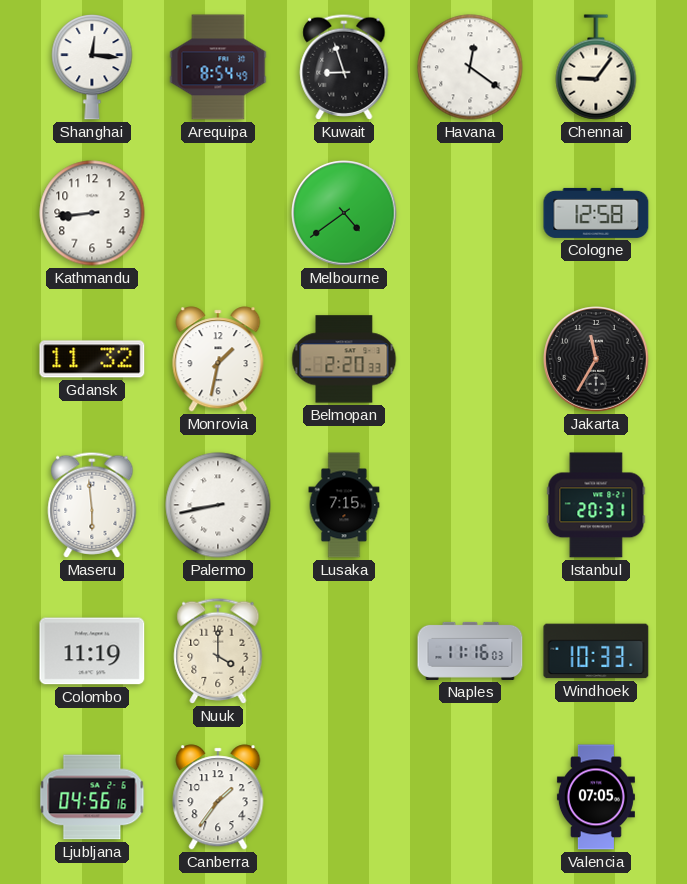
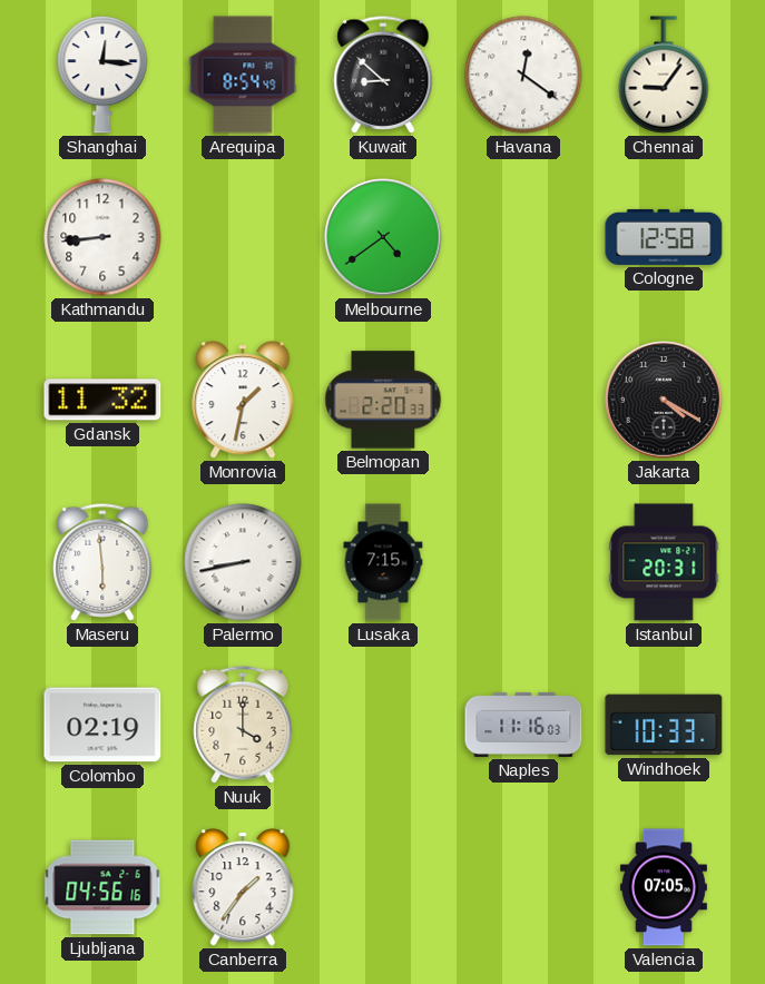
Kuwait: 8:57 -> 8:52
Jakarta: 11:35 -> 4:20
Colombo: 11:19 -> 02:19
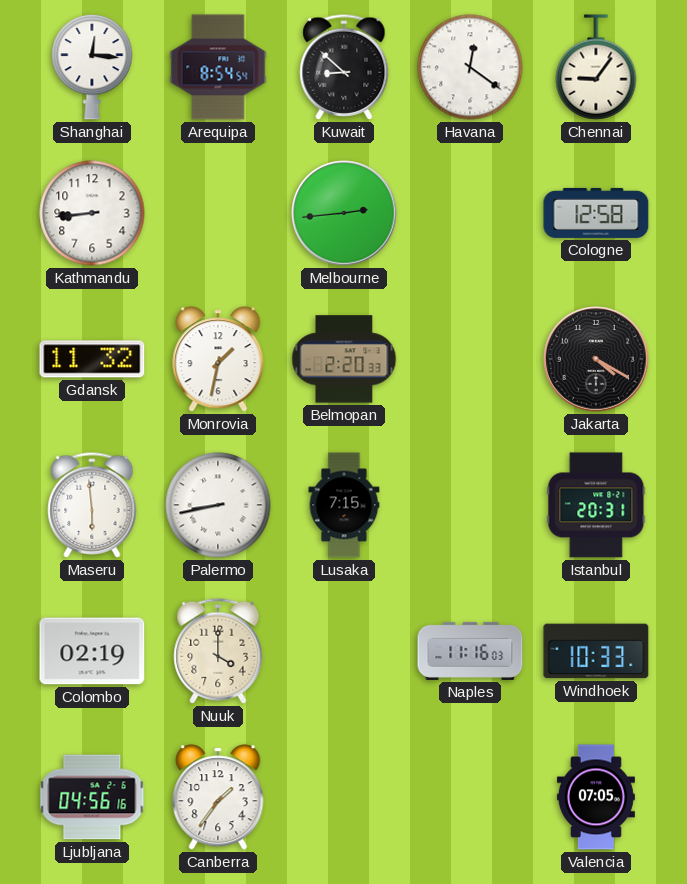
Arequipa: 8:54:49 -> 8:54:54
Melbourne: 4:39 -> 2:44
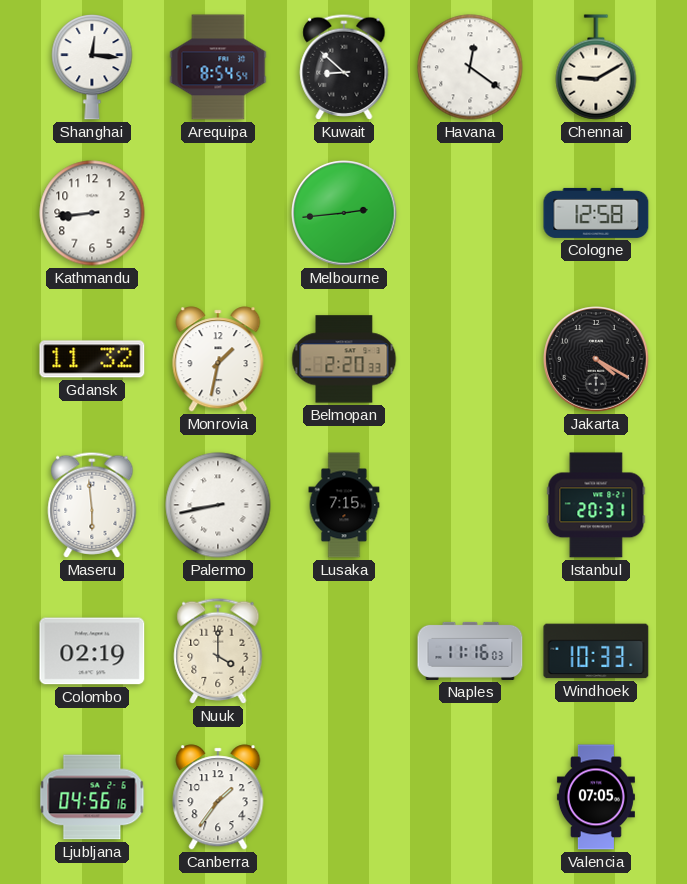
Chennai: 9:06 -> 9:10
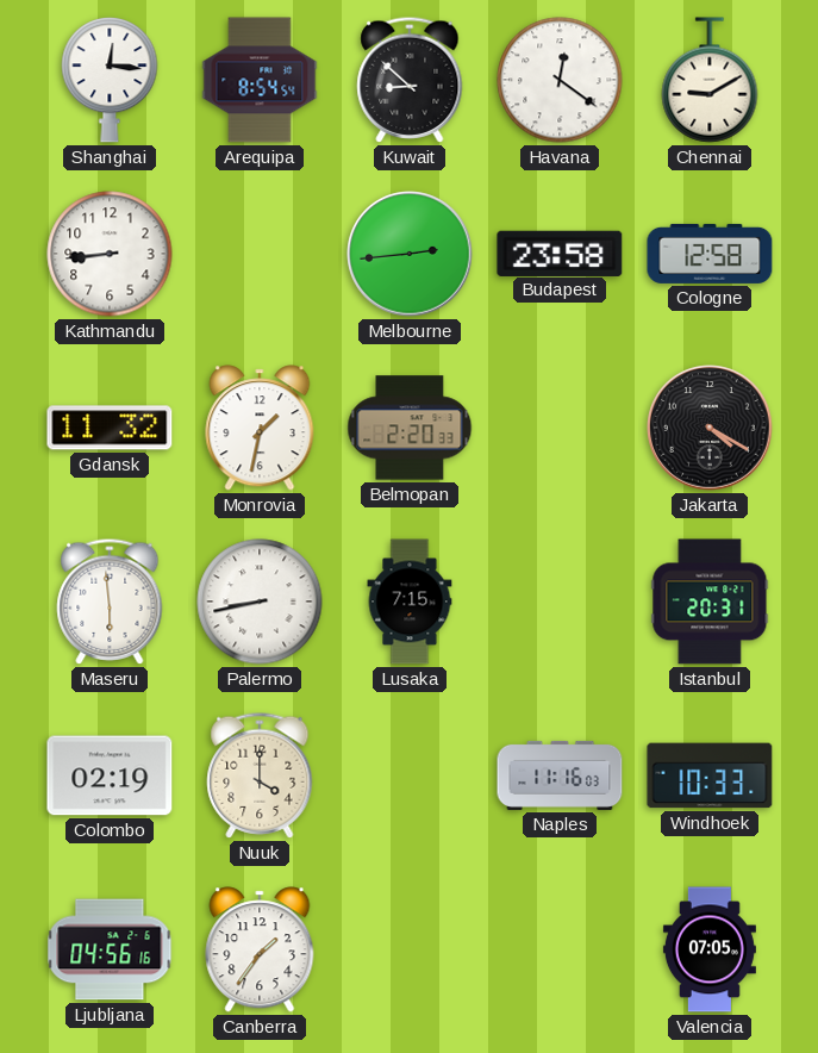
Budapest: none -> 23:58
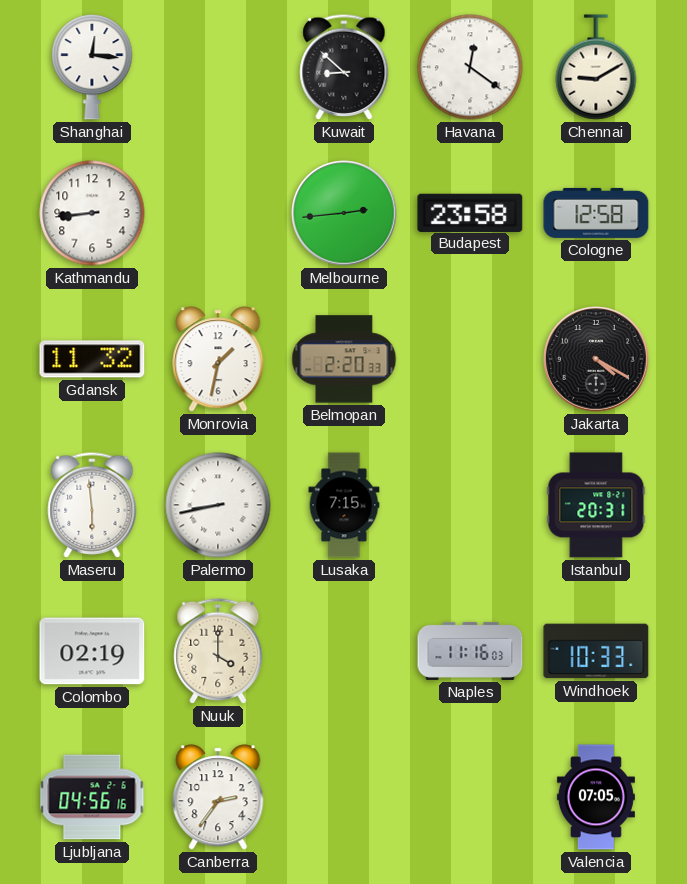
Arequipa: 8:54 -> none
Canberra: 1:36 -> 2:36
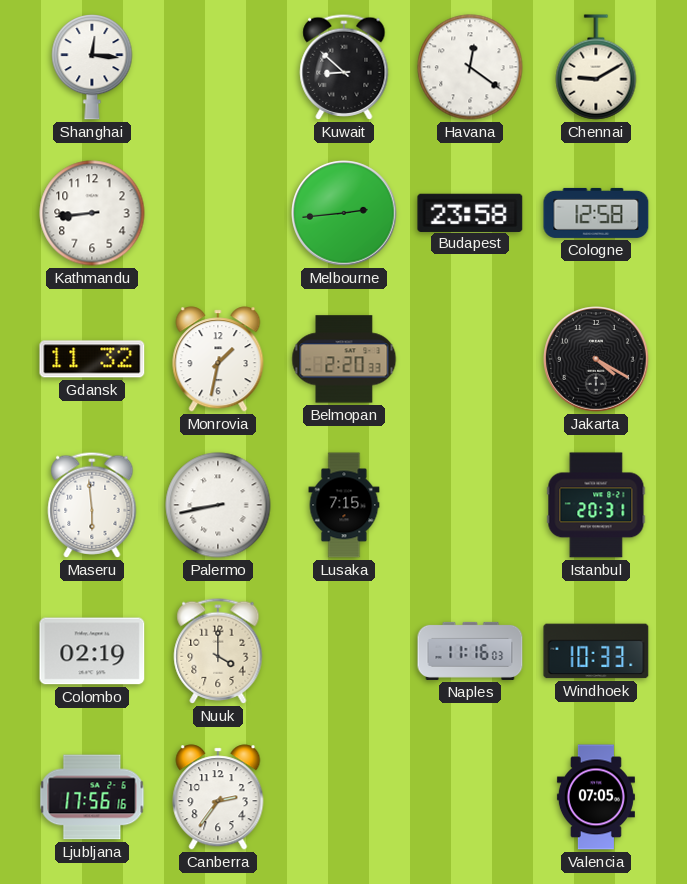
Ljubljana: 04:56 -> 17:56
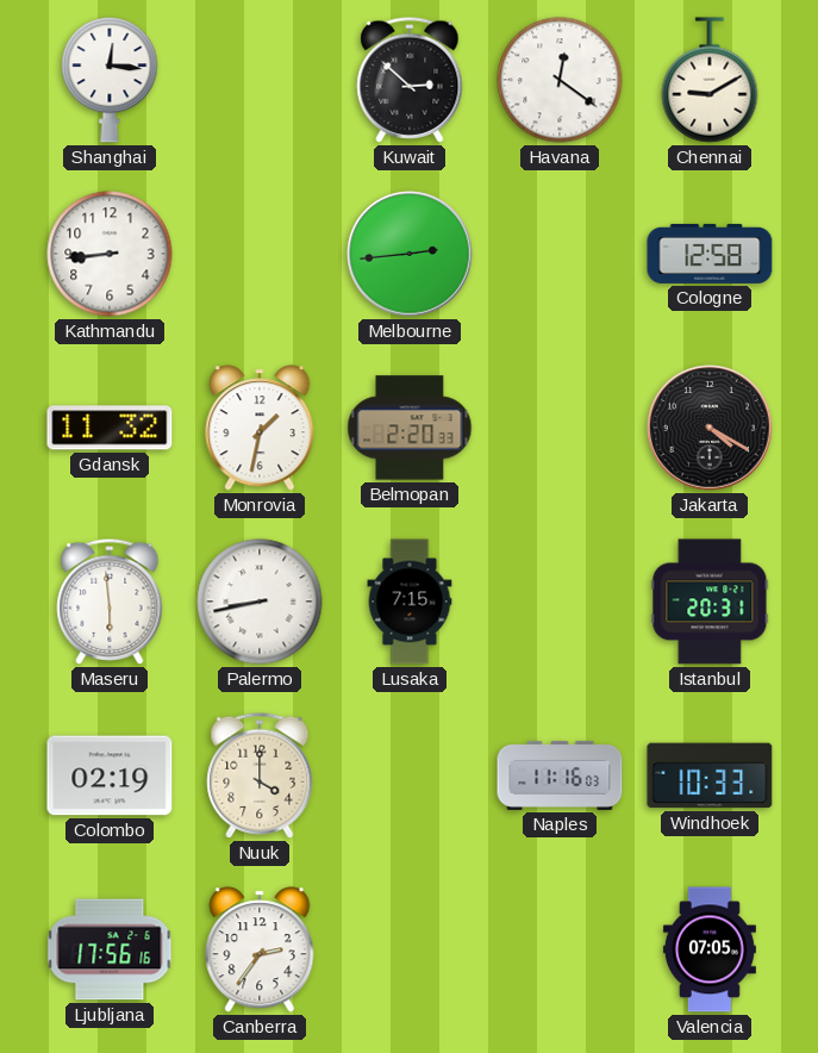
Kuwait: 8:52 -> 2:52
Budapest: 23:58 -> none
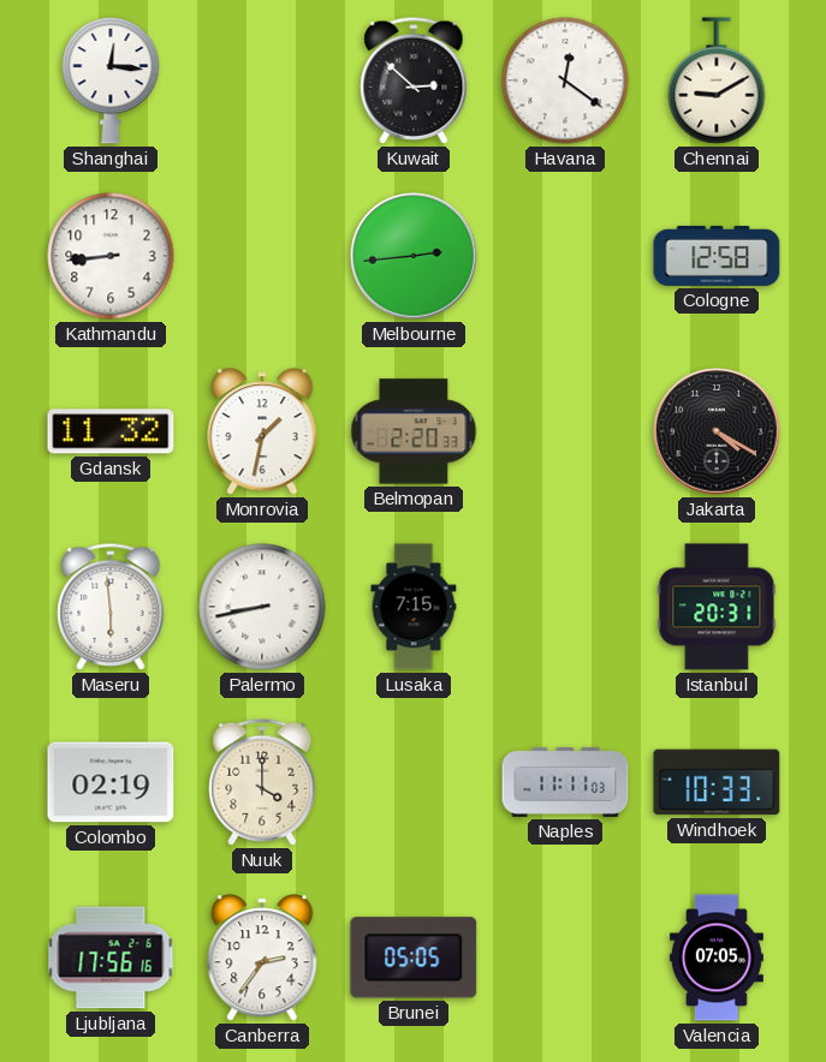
Naples: 11:16 -> 11:11
Brunei: none -> 05:05
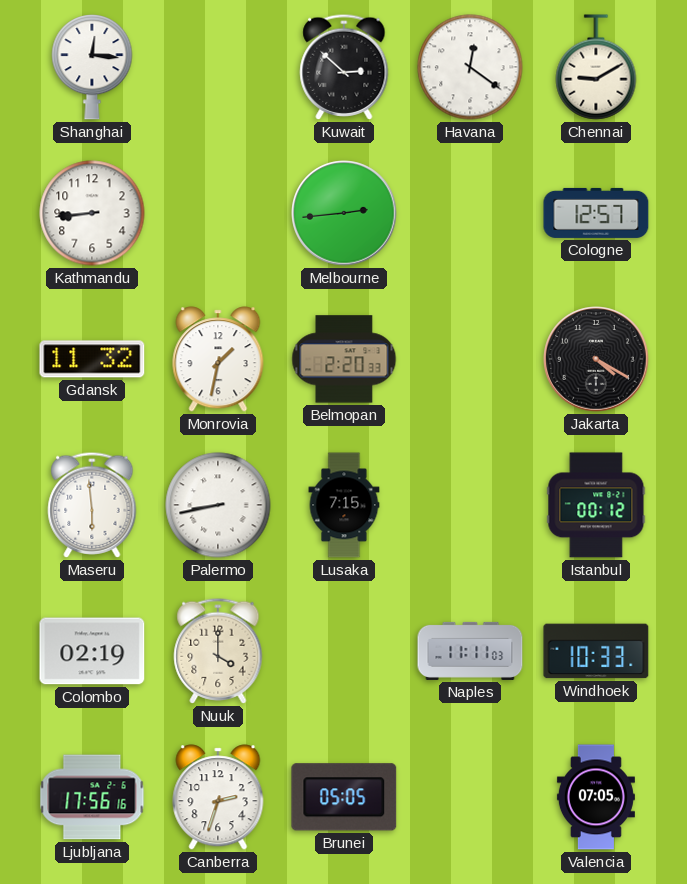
Cologne: 12:58 -> 12:57
Istanbul: 20:31 -> 00:12
Canberra: 2:36 -> 2:33
